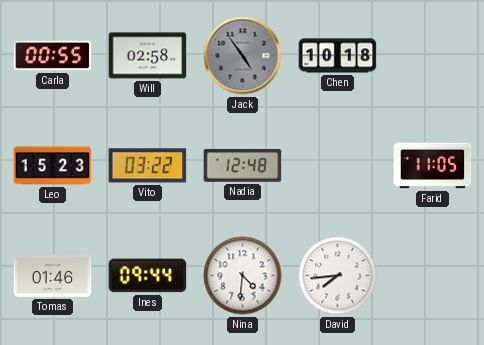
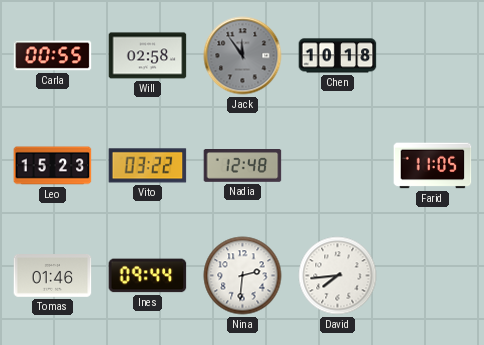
Jack: 4:54 -> 11:54
Nina: 4:31 -> 2:31
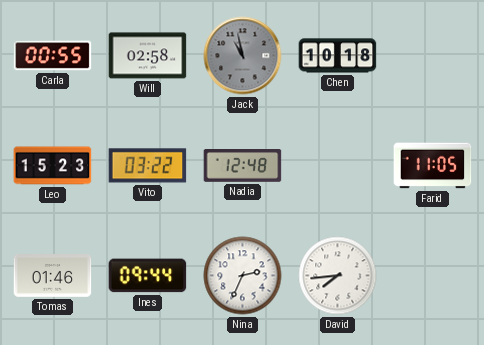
Jack: 11:54 -> 10:58
Nina: 2:31 -> 2:34
